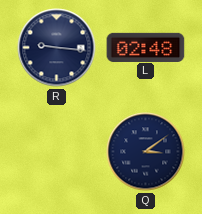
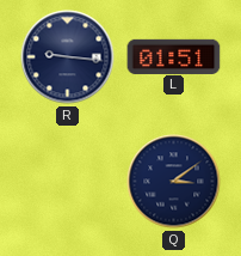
L: 02:48 -> 01:51
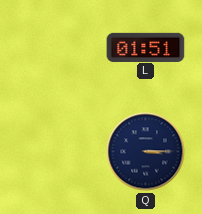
R: 9:16 -> none
Q: 3:09 -> 3:15
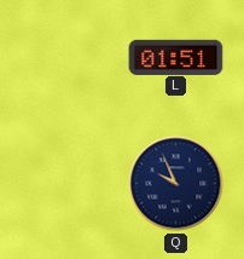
Q: 3:15 -> 9:56
